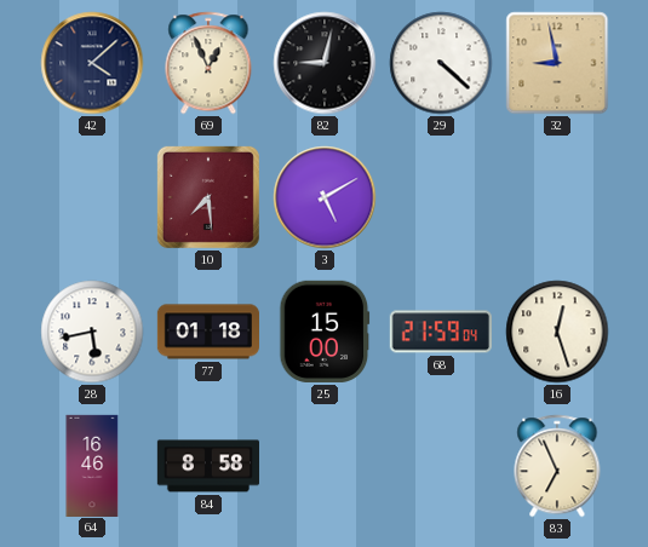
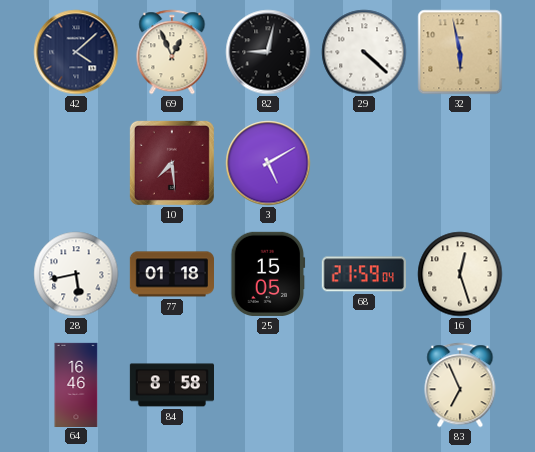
32: 8:58 -> 5:58
25: 15:00 -> 15:05
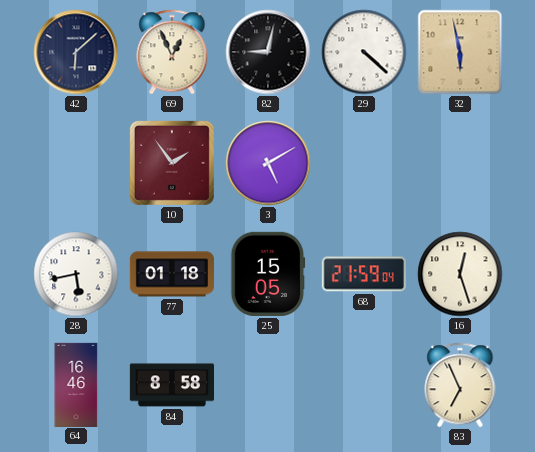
42: 4:08 -> 6:08
10: 7:29 -> 1:54
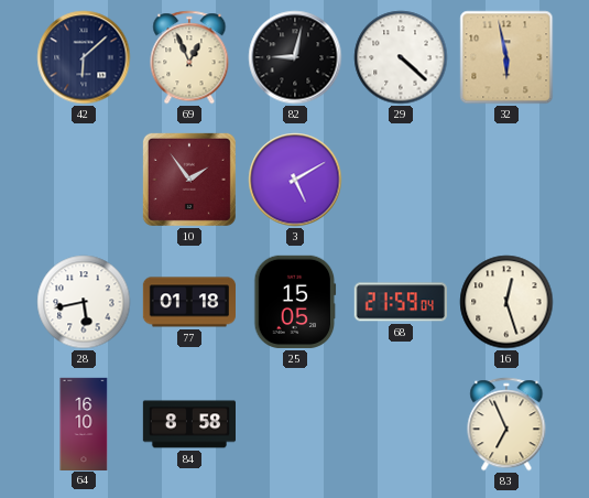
64: 16:46 -> 16:10
